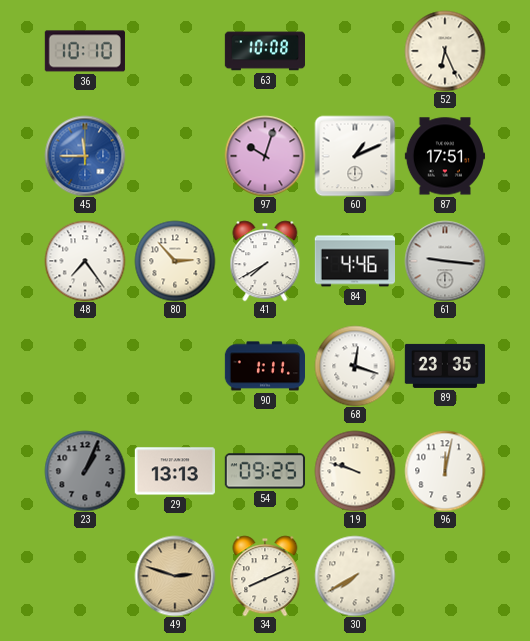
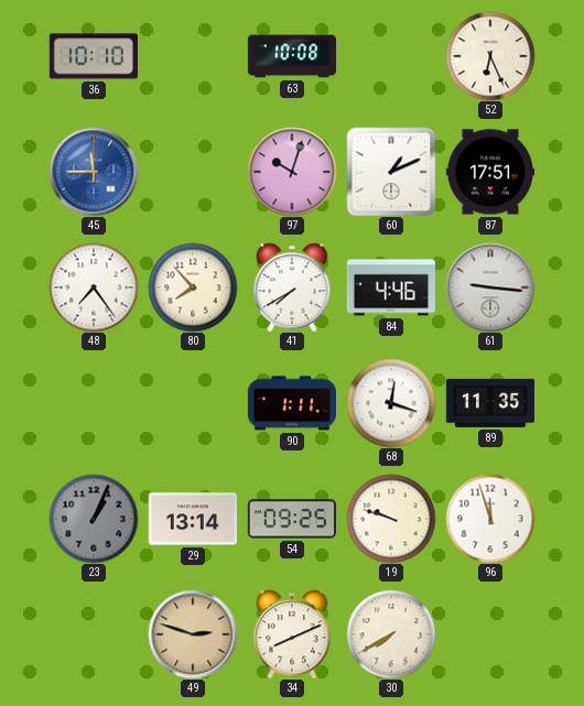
80: 2:53 -> 7:53
89: 23:35 -> 11:35
29: 13:13 -> 13:14
96: 12:02 -> 11:57
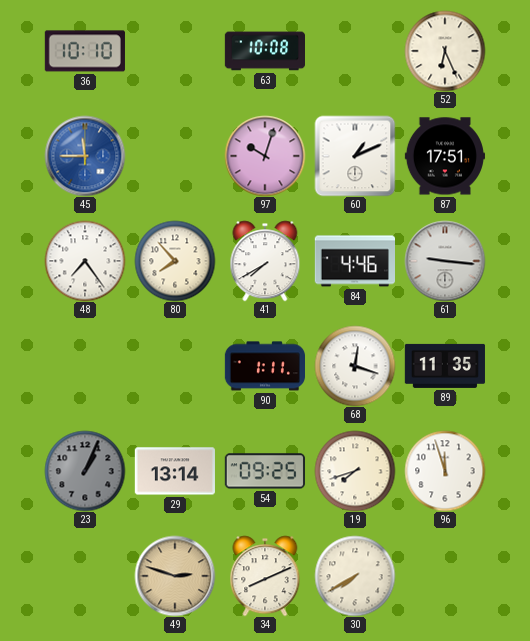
19: 9:48 -> 7:42
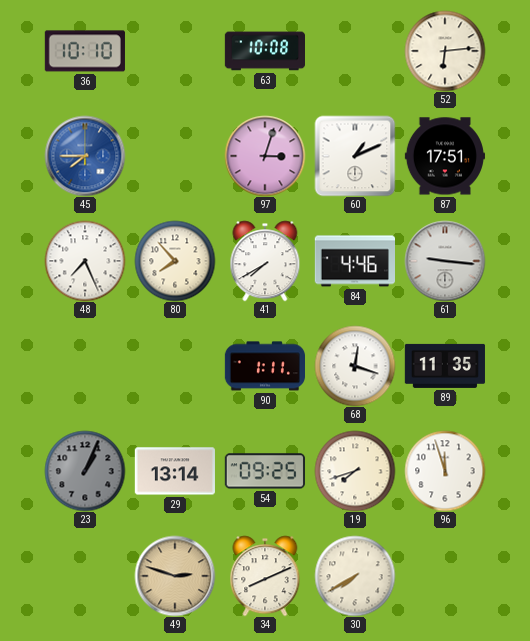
52: 6:26 -> 6:14
45: 11:45 -> 7:45
97: 10:03 -> 3:03
48: 7:24 -> 7:26
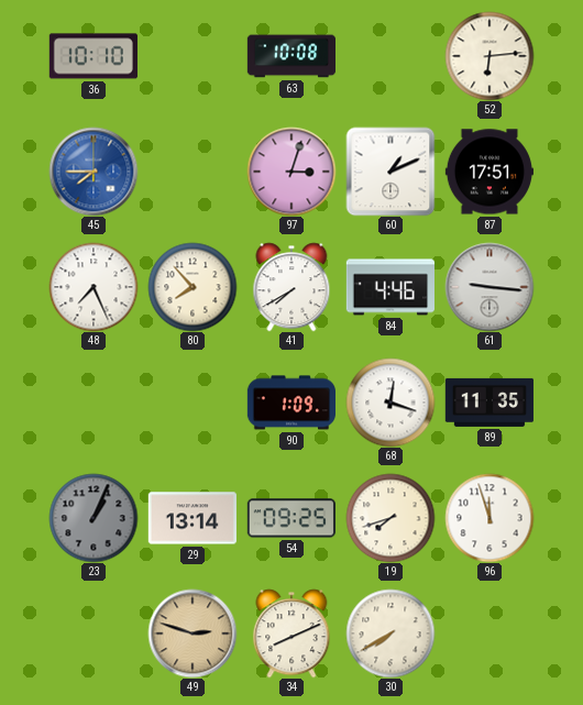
90: 1:11 -> 1:09
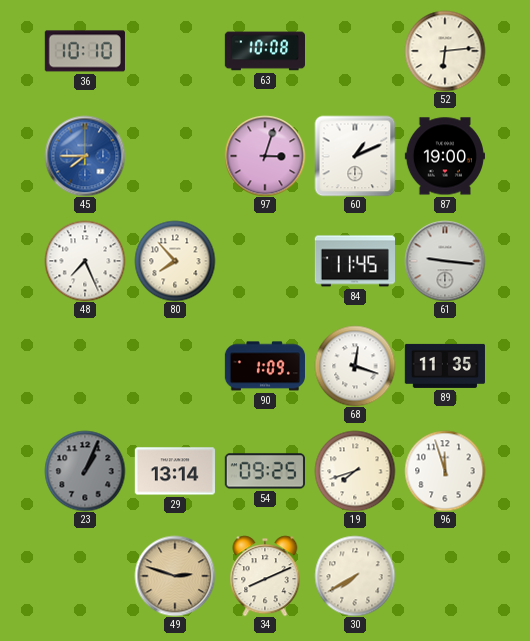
87: 17:51 -> 19:00
41: 7:40 -> none
84: 4:46 -> 11:45
